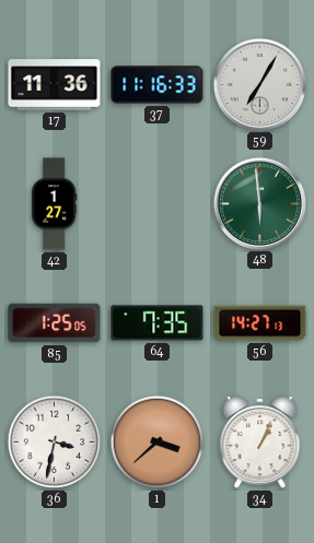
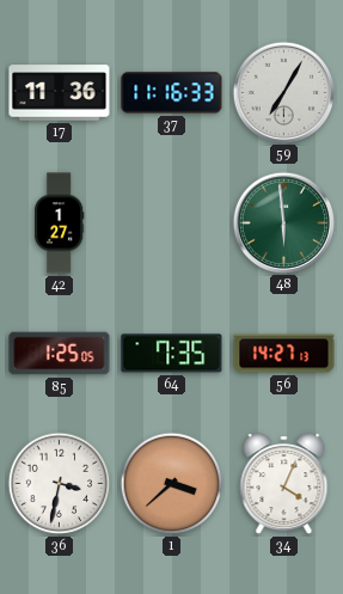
34: 1:04 -> 4:04
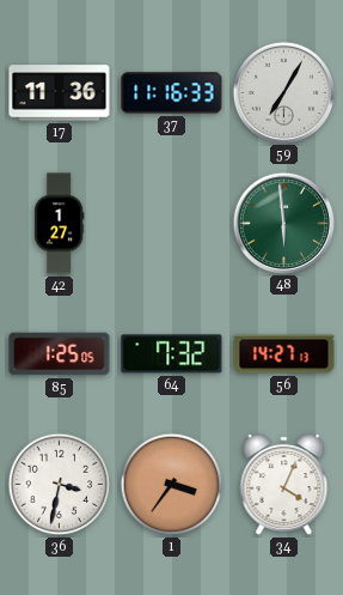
64: 7:35 -> 7:32
1: 3:38 -> 3:36
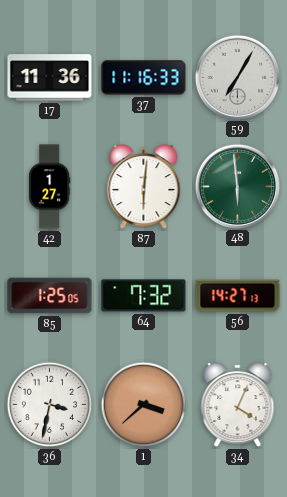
87: none -> 6:01
1: 3:36 -> 3:38
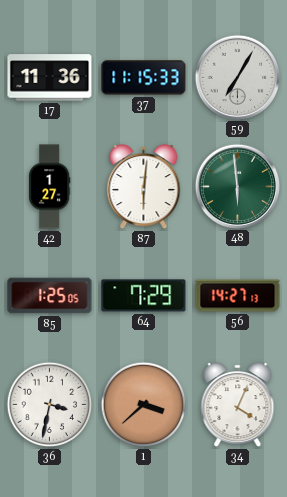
37: 11:16 -> 11:15
64: 7:32 -> 7:29
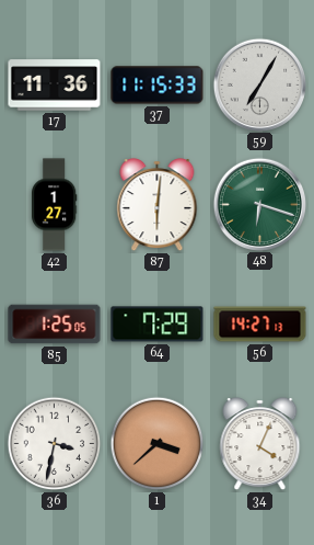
48: 5:59 -> 6:18
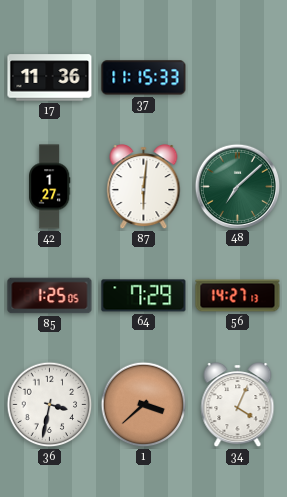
59: 7:05 -> none
48: 6:18 -> 7:08
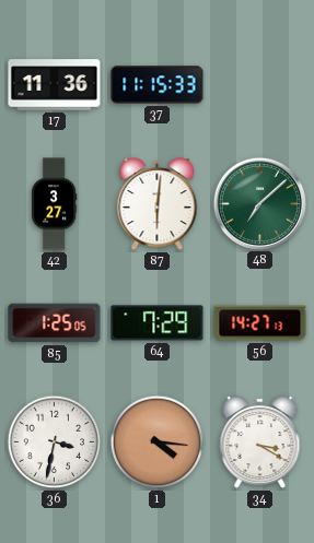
42: 1:27 -> 3:27
1: 3:38 -> 4:16
34: 4:04 -> 3:20
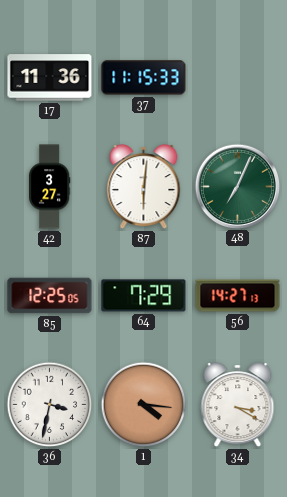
48: 7:08 -> 7:04
85: 1:25 -> 12:25
